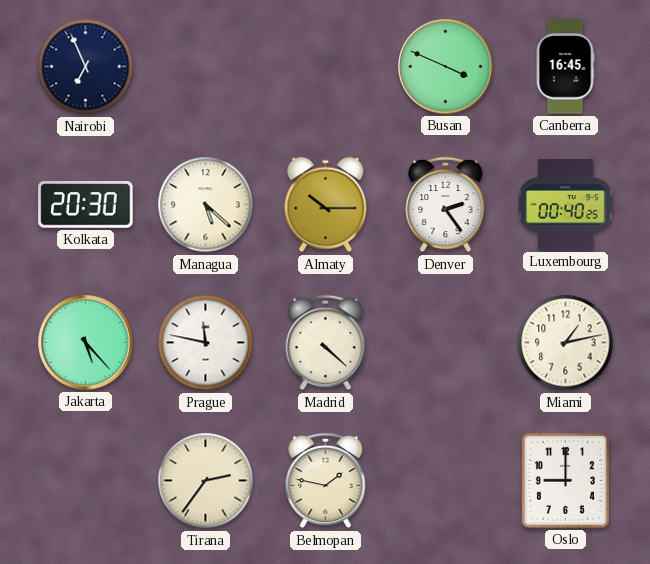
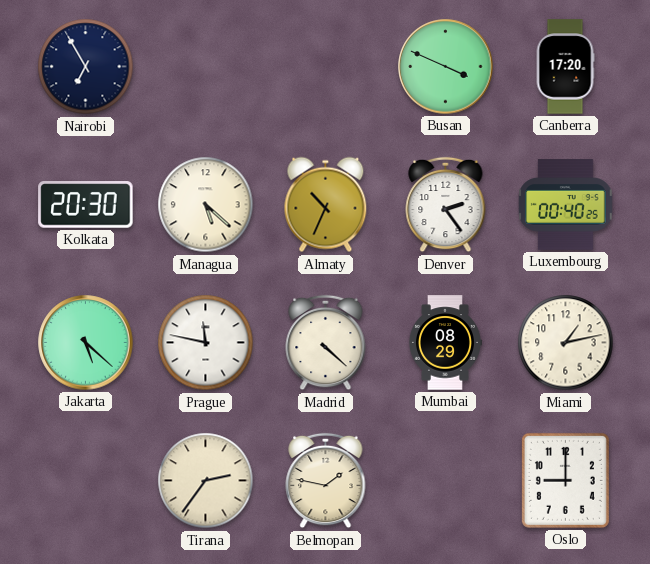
Nairobi: 6:56 -> 6:55
Canberra: 16:45 -> 17:20
Almaty: 10:15 -> 10:34
Jakarta: 5:23 -> 5:22
Mumbai: none -> 08:29
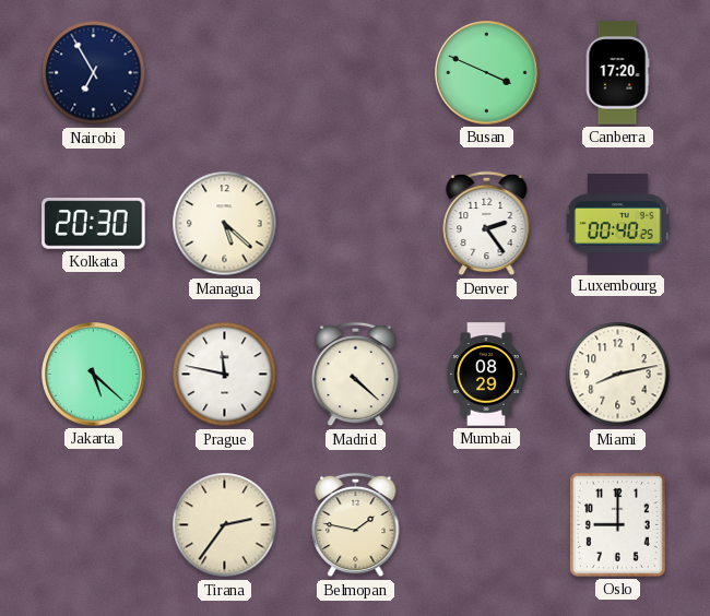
Almaty: 10:34 -> none
Miami: 1:13 -> 8:13
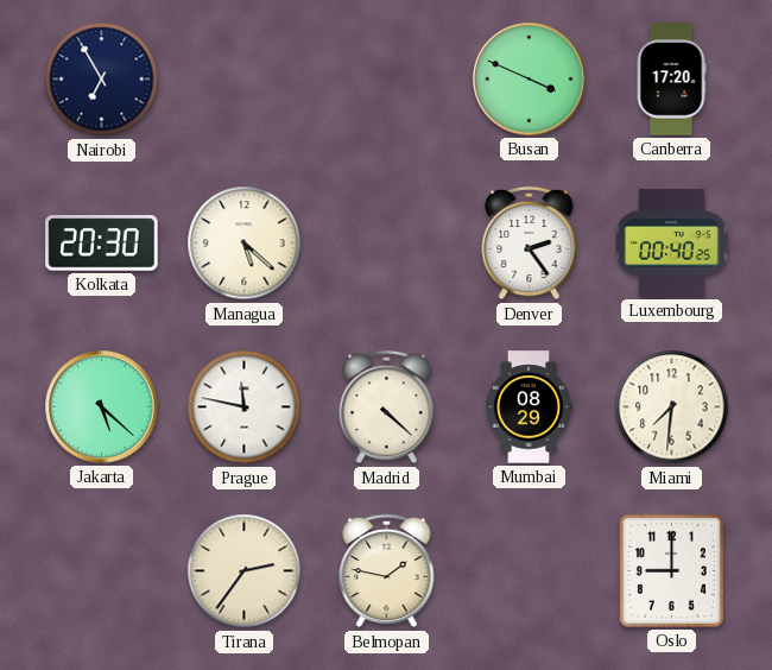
Miami: 8:13 -> 7:31
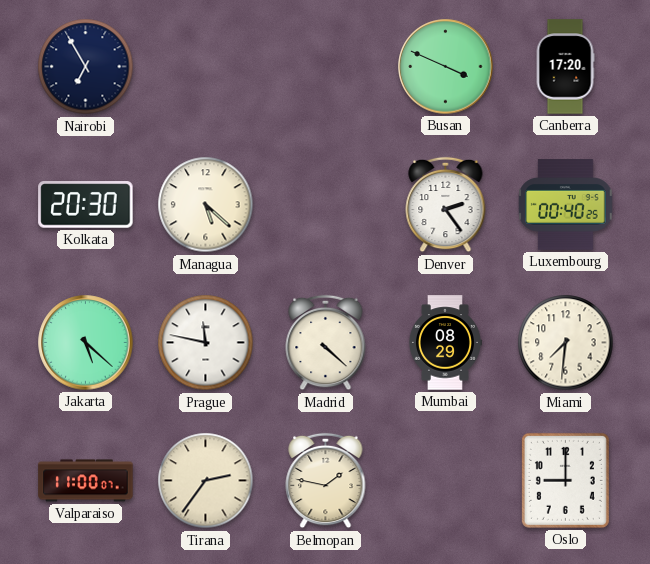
Valparaiso: none -> 11:00
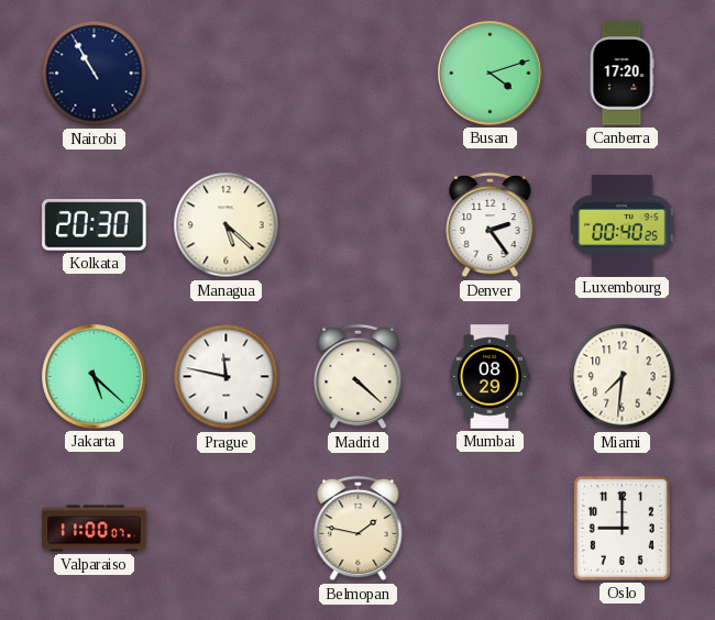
Nairobi: 6:55 -> 10:55
Busan: 3:49 -> 4:12
Tirana: 2:36 -> none
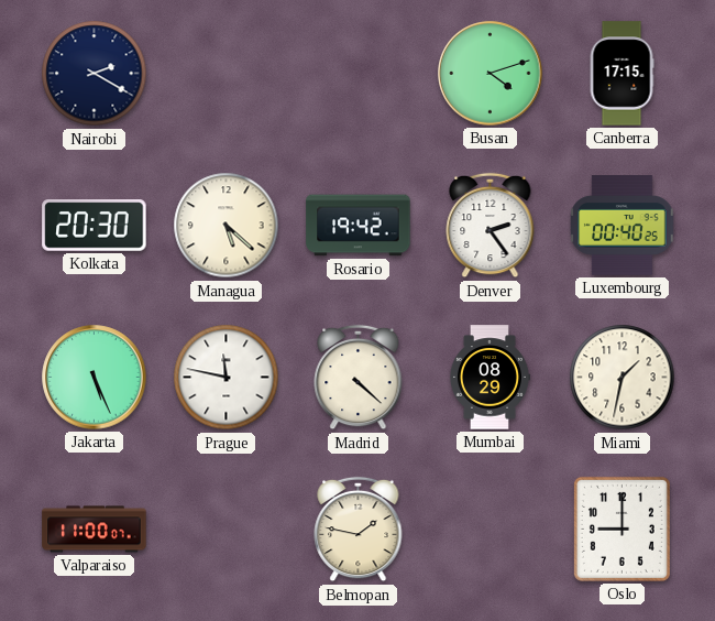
Nairobi: 10:55 -> 2:20
Canberra: 17:20 -> 17:15
Rosario: none -> 19:42
Jakarta: 5:22 -> 5:26
Miami: 7:31 -> 1:32
